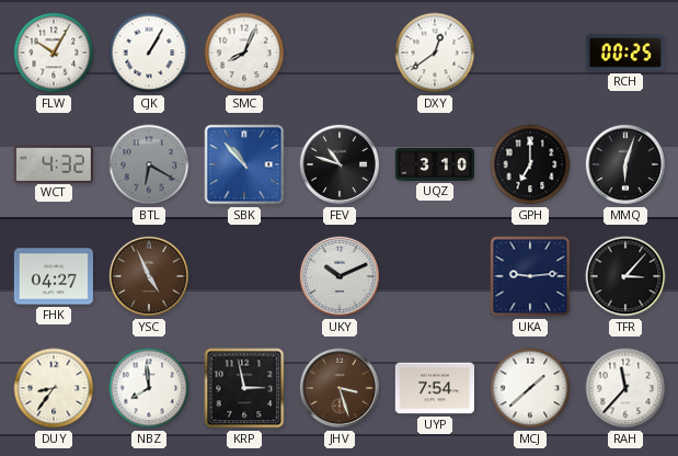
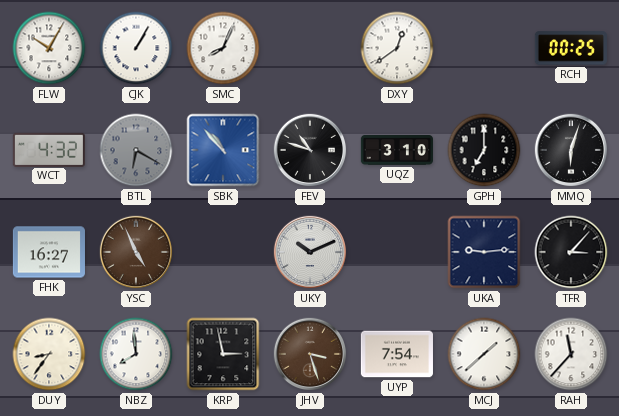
FHK: 04:27 -> 16:27
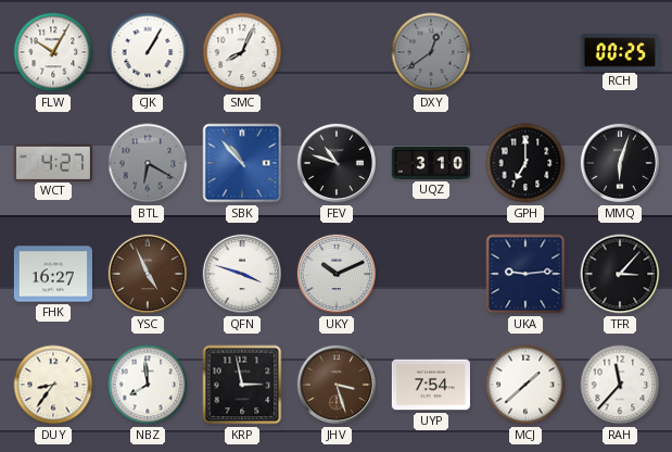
DXY dial: white -> grey
WCT: 4:32 -> 4:27
QFN: none -> 3:48
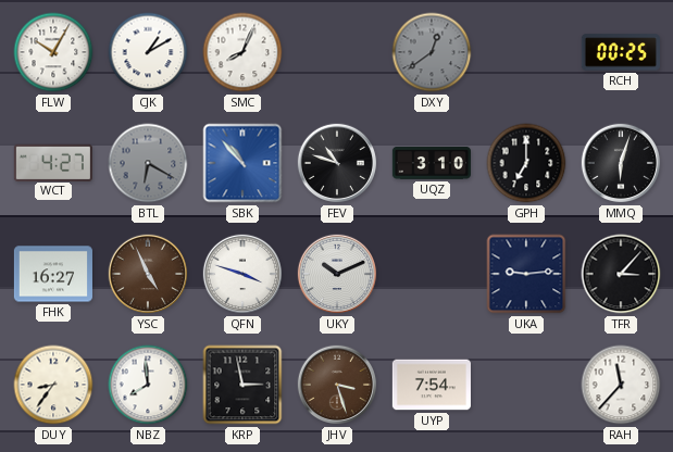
CJK: 1:05 -> 1:10
MCJ: 1:38 -> none
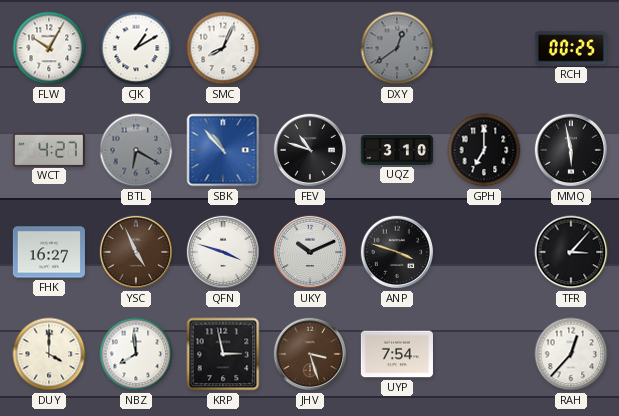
MMQ: 6:03 -> 5:58
ANP: none -> 3:48
UKA: 9:14 -> none
DUY: 8:36 -> 4:00
RAH: 11:37 -> 12:37
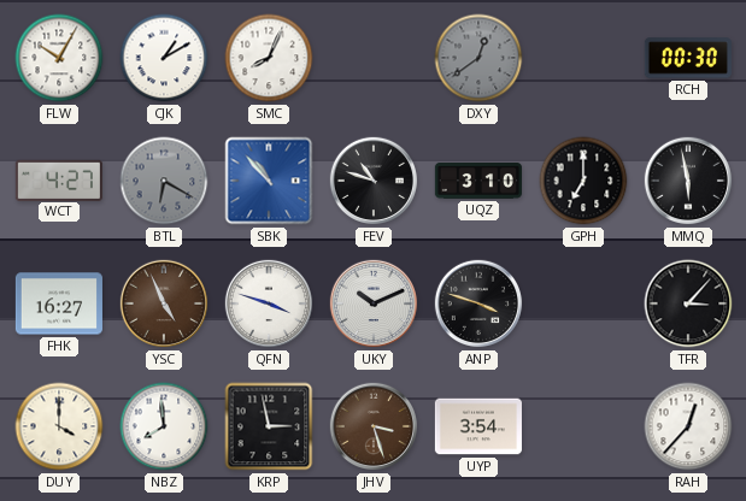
RCH: 00:25 -> 00:30
UYP: 7:54 -> 3:54
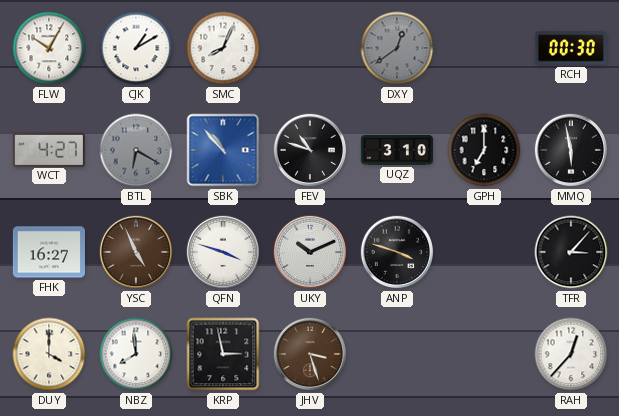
UYP: 3:54 -> none
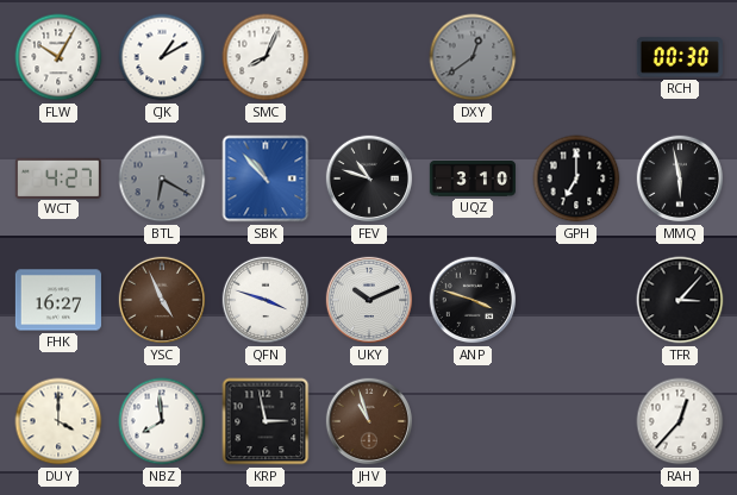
JHV: 3:27 -> 10:57
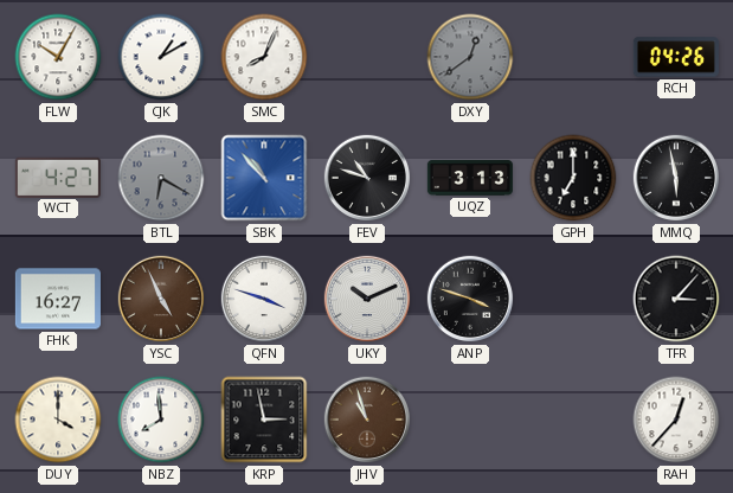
RCH: 00:30 -> 04:26
UQZ: 3:10 -> 3:13
